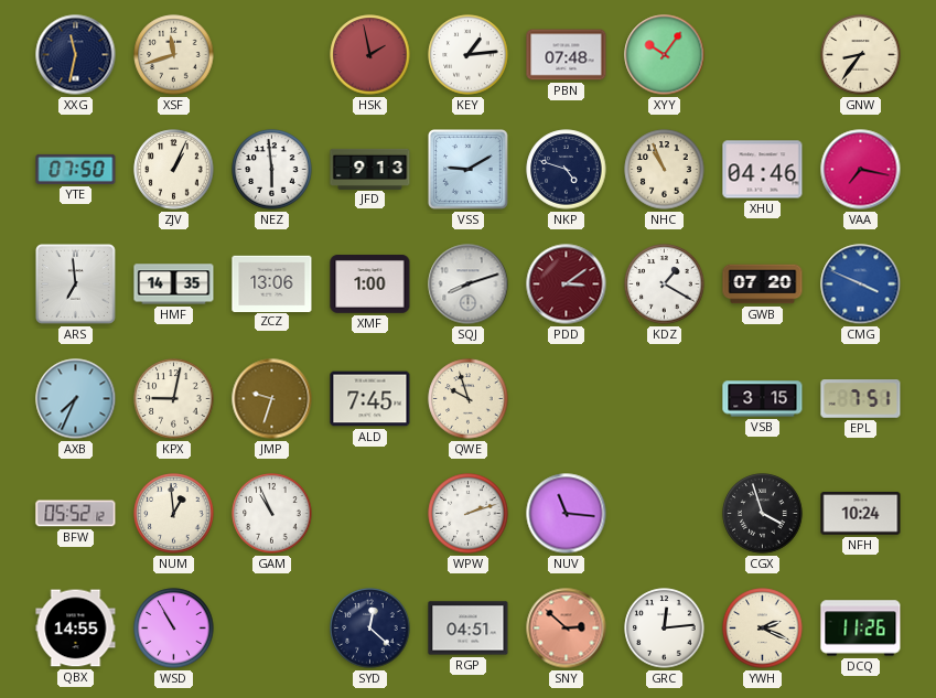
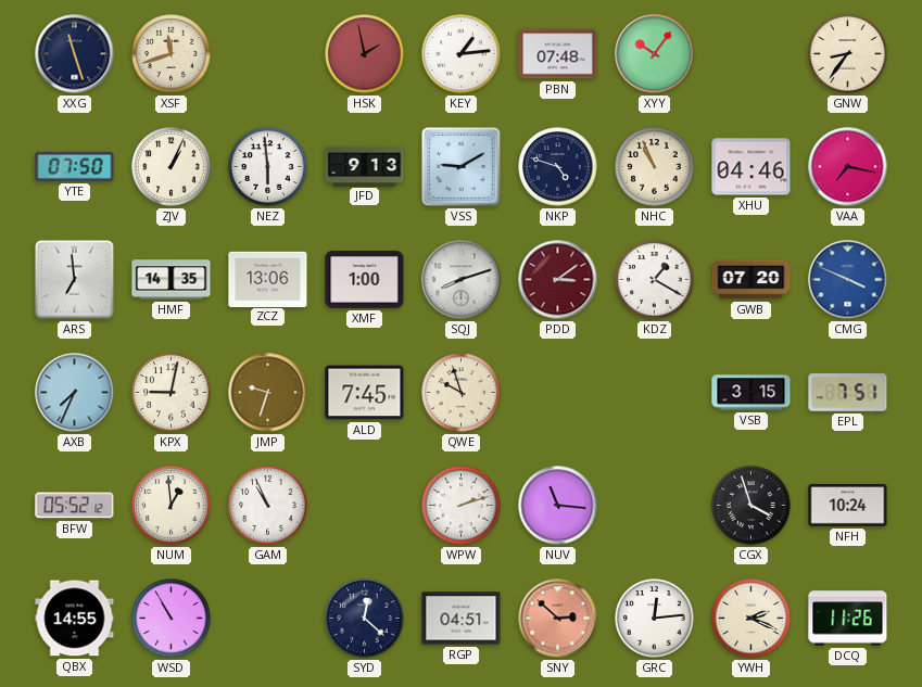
XXG: 11:32 -> 11:27
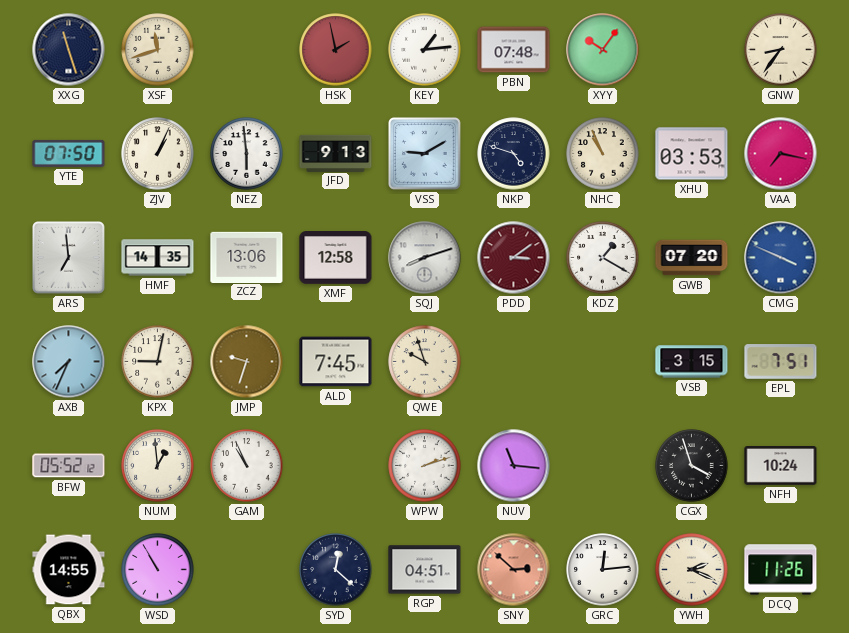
XHU: 04:46 -> 03:53
XMF: 1:00 -> 12:58
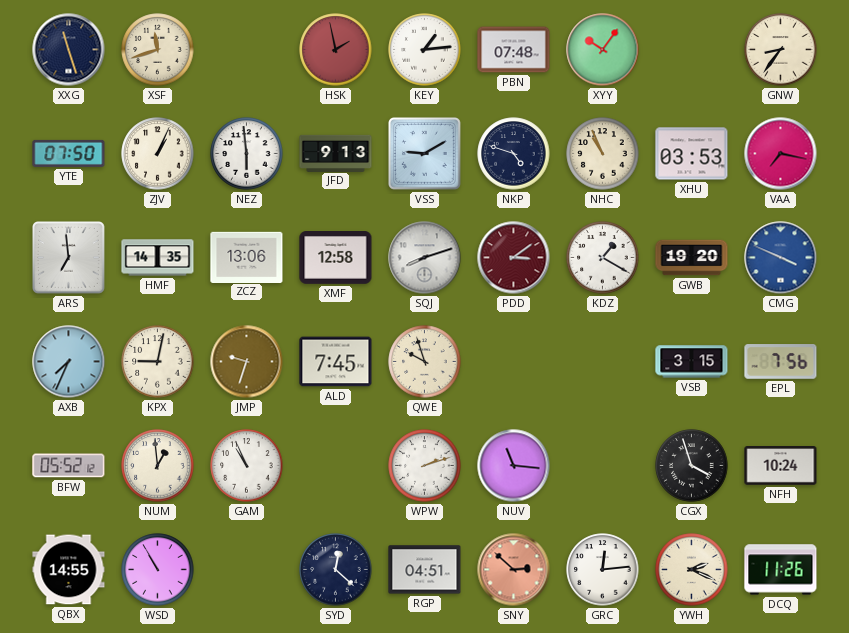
GWB: 07:20 -> 19:20
EPL: 7:51 -> 7:56
